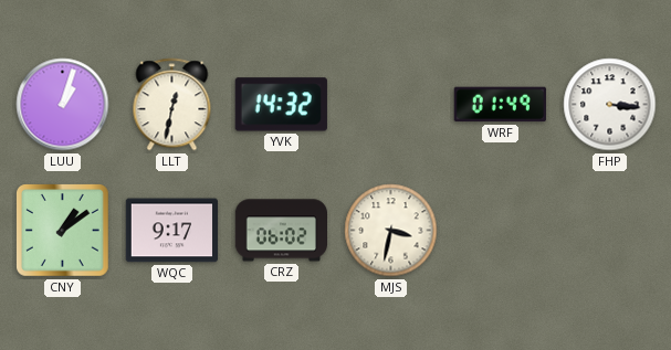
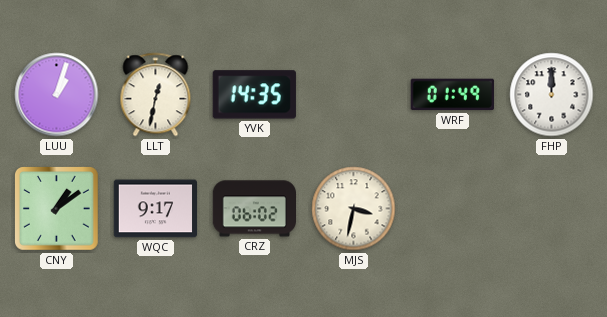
YVK: 14:32 -> 14:35
FHP: 3:16 -> 12:00
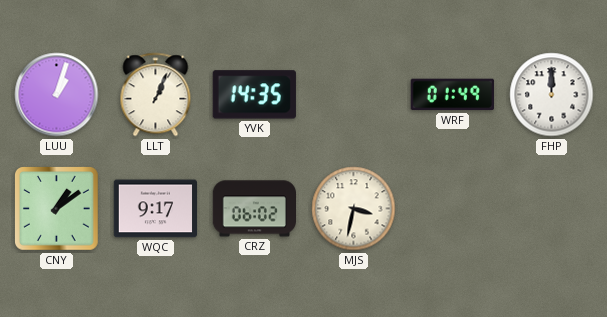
LLT: 12:32 -> 1:04
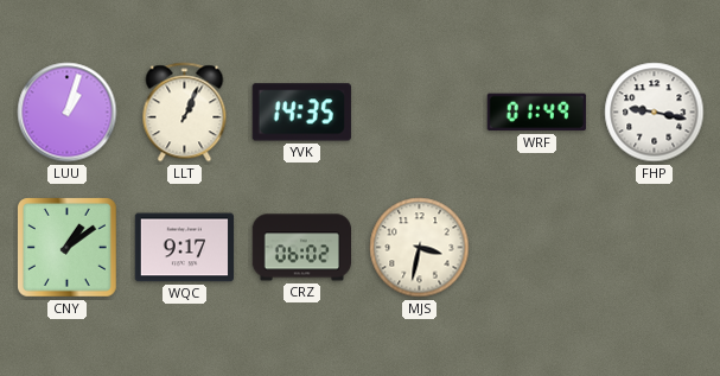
FHP: 12:00 -> 9:17
